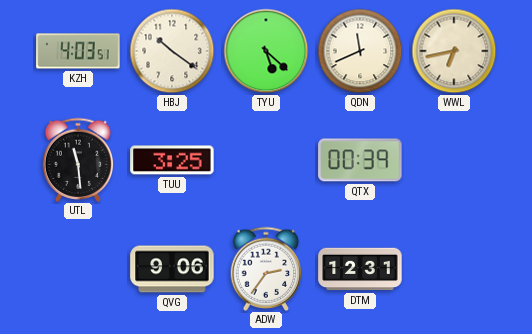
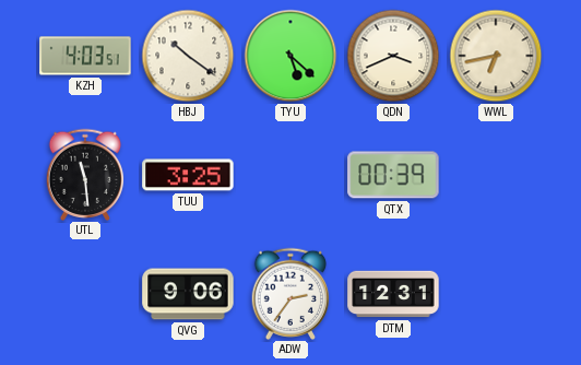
QDN: 11:41 -> 3:41
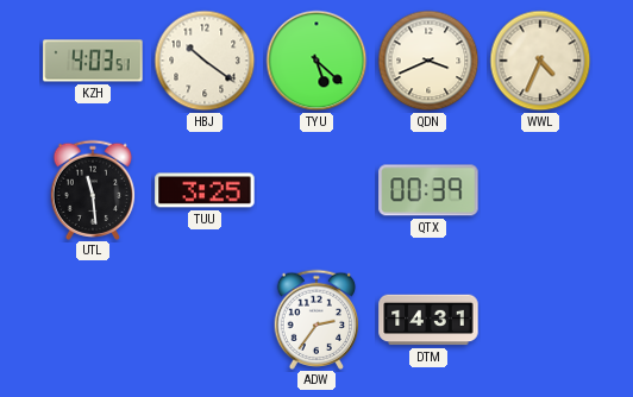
WWL: 6:43 -> 4:34
QVG: 9:06 -> none
DTM: 12:31 -> 14:31
